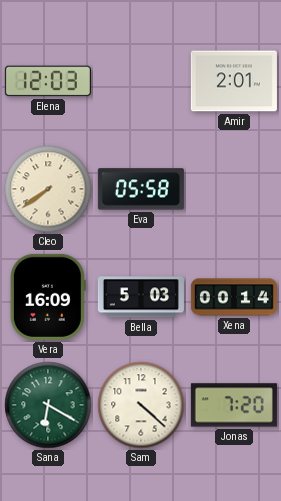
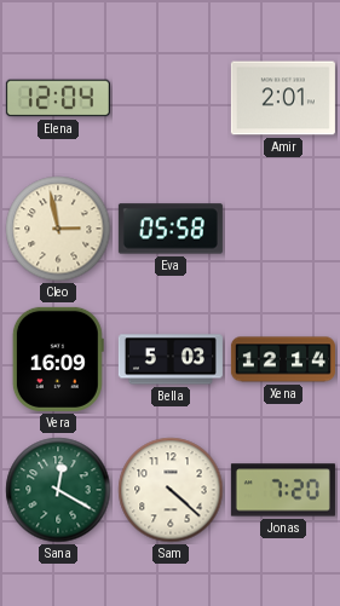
Elena: 12:03 -> 12:04
Cleo: 7:39 -> 2:58
Xena: 00:14 -> 12:14
Sana: 6:20 -> 12:20
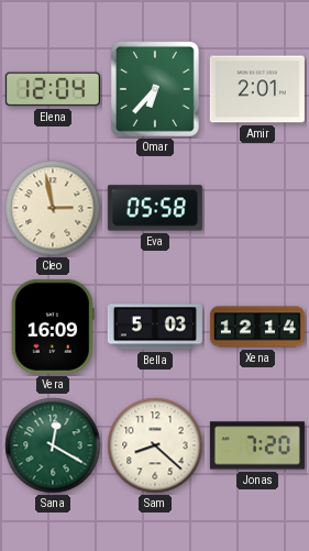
Omar: none -> 6:37
Sam: 4:22 -> 8:22
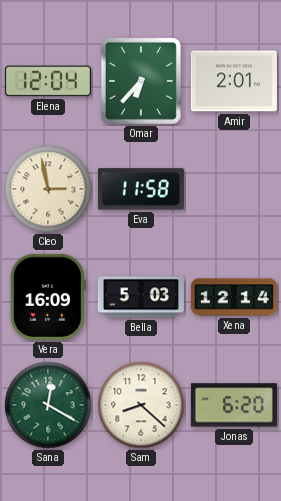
Eva: 05:58 -> 11:58
Jonas: 7:20 -> 6:20
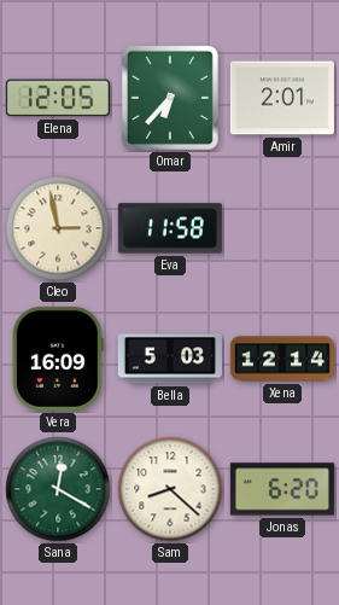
Elena: 12:04 -> 12:05
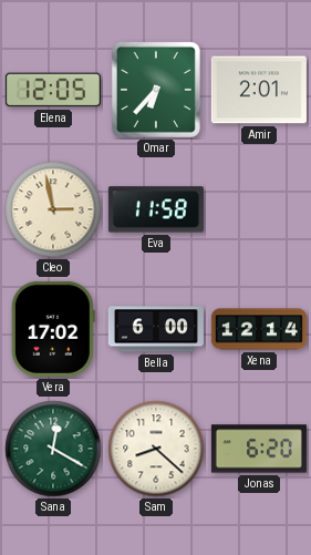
Vera: 16:09 -> 17:02
Bella: 5:03 -> 6:00
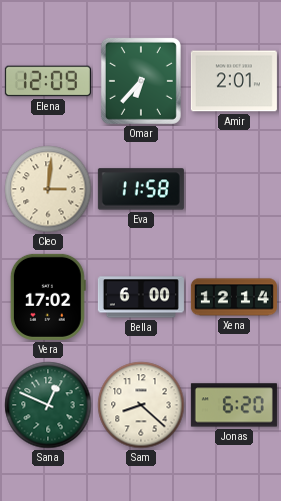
Elena: 12:05 -> 12:09
Cleo: 2:58 -> 3:01
Sana: 12:20 -> 12:49
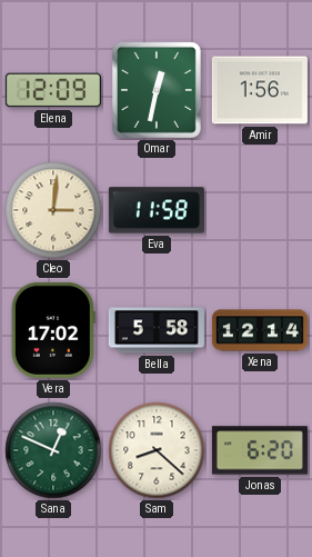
Omar: 6:37 -> 12:32
Amir: 2:01 -> 1:56
Bella: 6:00 -> 5:58
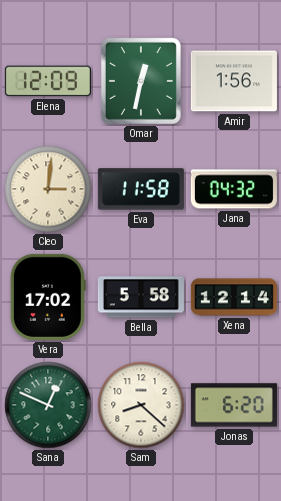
Jana: none -> 04:32
